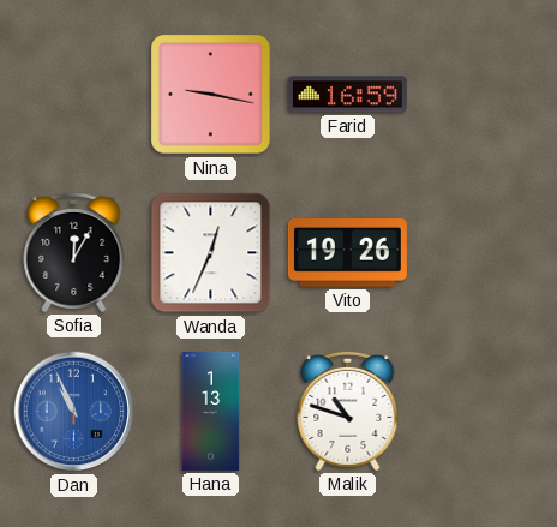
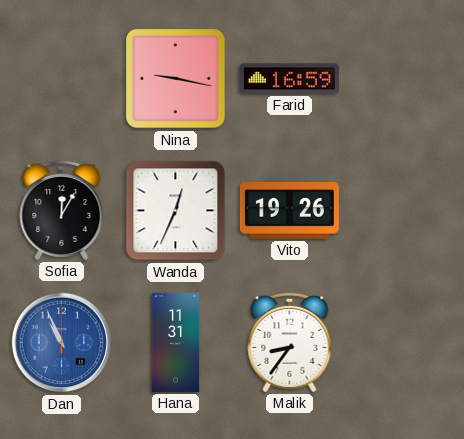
Hana: 1:13 -> 11:31
Malik: 10:48 -> 8:36
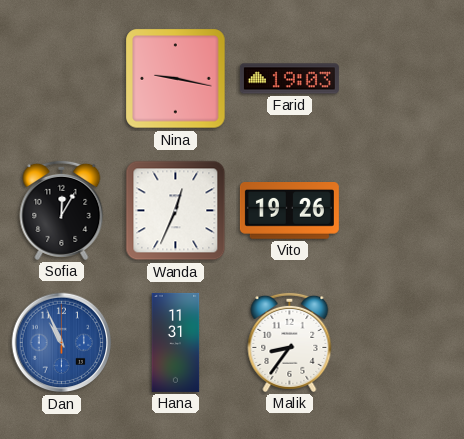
Farid: 16:59 -> 19:03
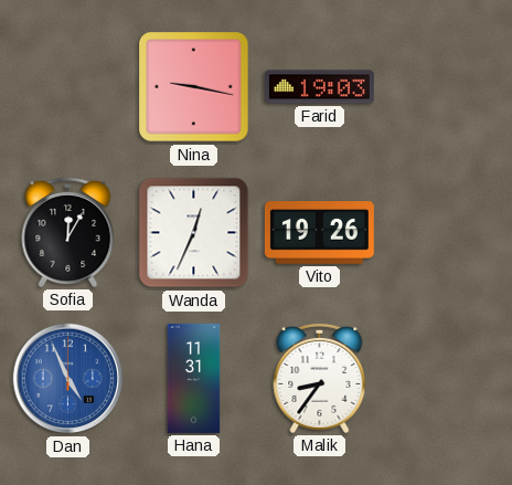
Dan: 10:56 -> 4:56
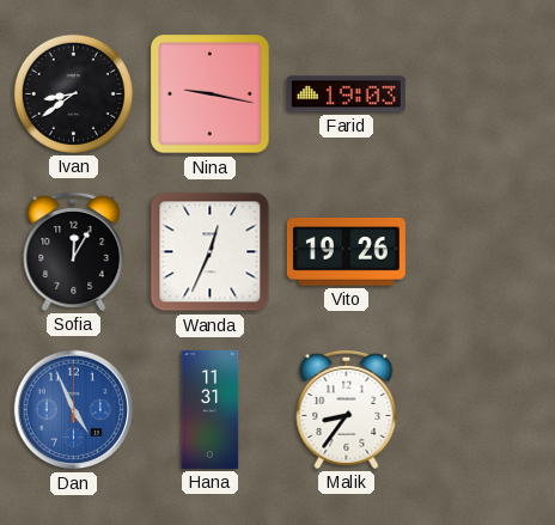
Ivan: none -> 8:39
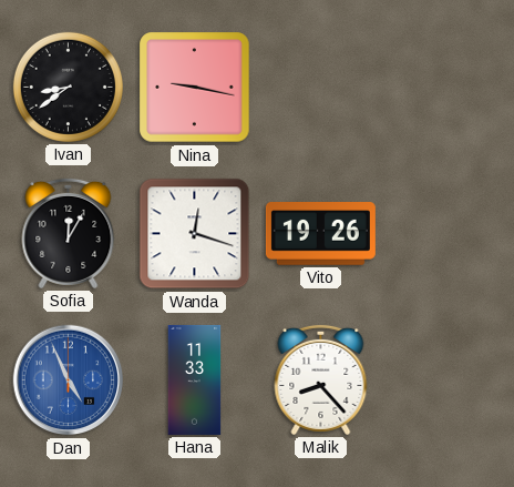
Farid: 19:03 -> none
Wanda: 12:34 -> 12:18
Hana: 11:31 -> 11:33
Malik: 8:36 -> 8:23
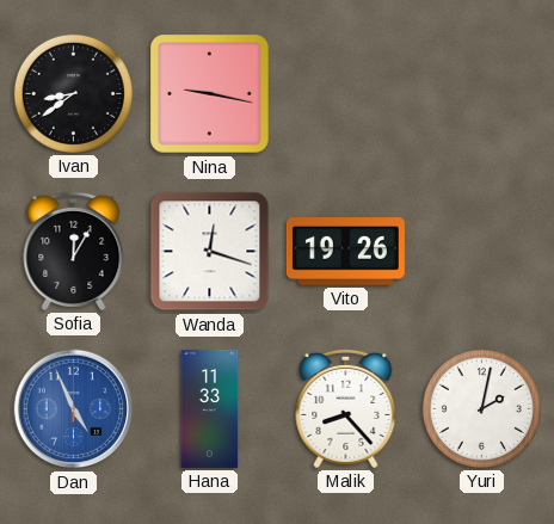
Yuri: none -> 2:02
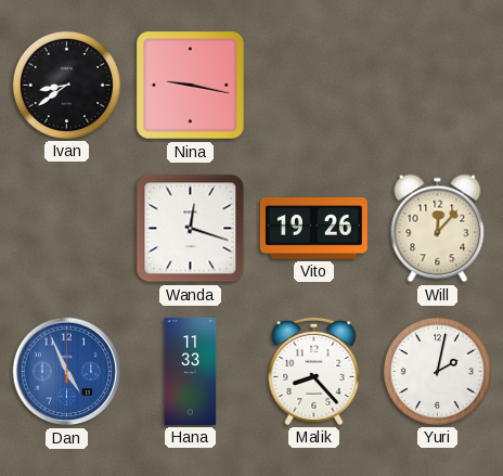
Sofia: 12:05 -> none
Will: none -> 12:07
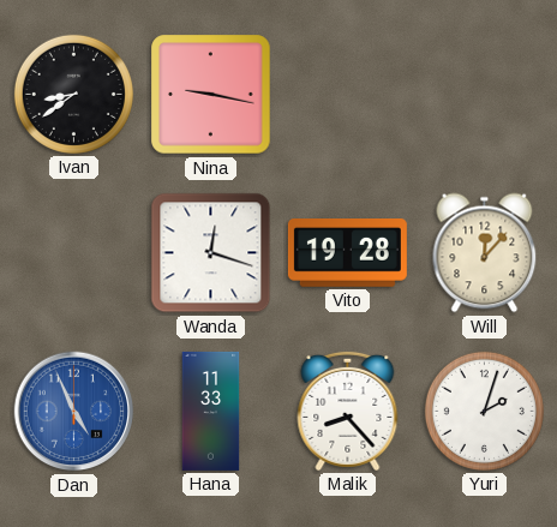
Vito: 19:26 -> 19:28
Yuri: 2:02 -> 2:03
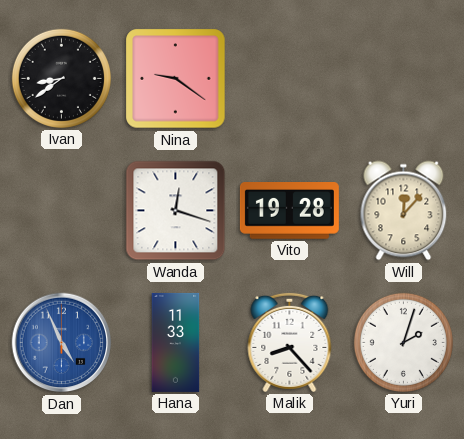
Nina: 9:17 -> 9:21
